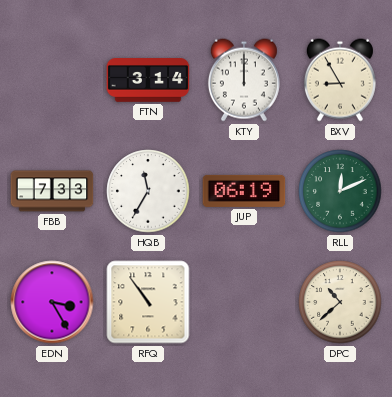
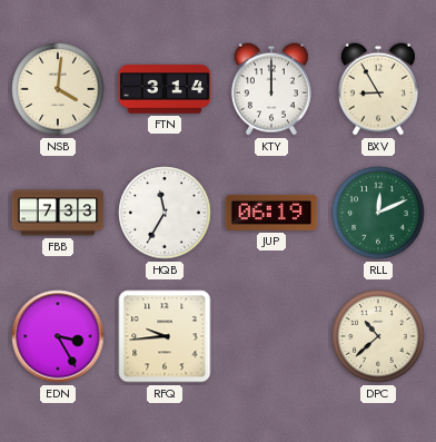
NSB: none -> 4:01
RFQ: 10:54 -> 9:44
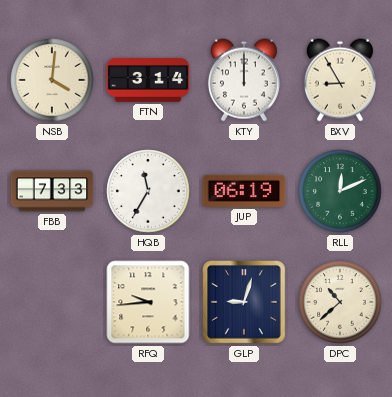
EDN: 3:25 -> none
GLP: none -> 9:03
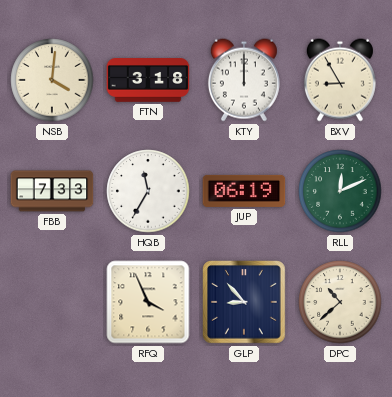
FTN: 3:14 -> 3:18
RFQ: 9:44 -> 3:56
GLP: 9:03 -> 8:53
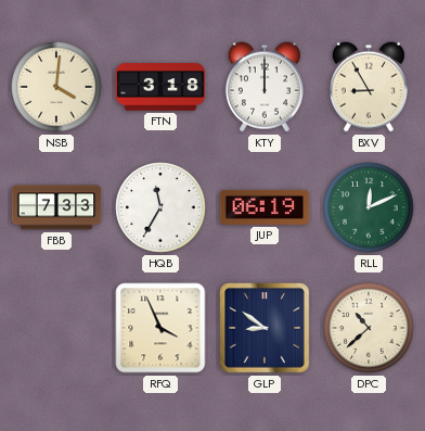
GLP: 8:53 -> 8:51
